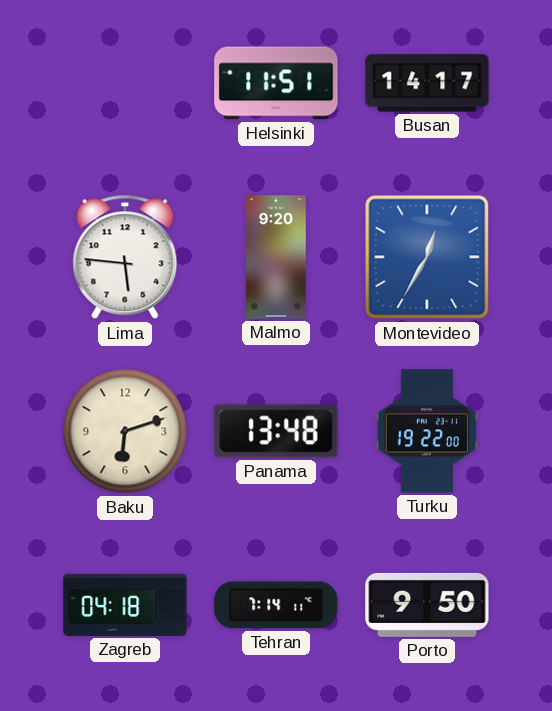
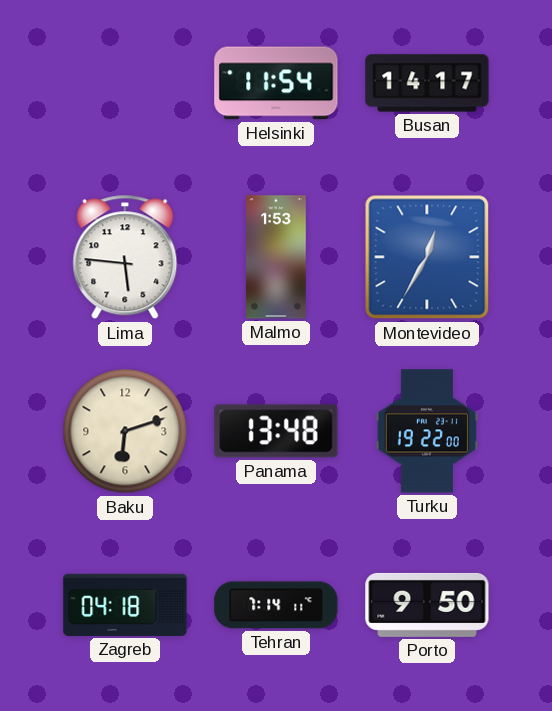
Helsinki: 11:51 -> 11:54
Malmo: 9:20 -> 1:53
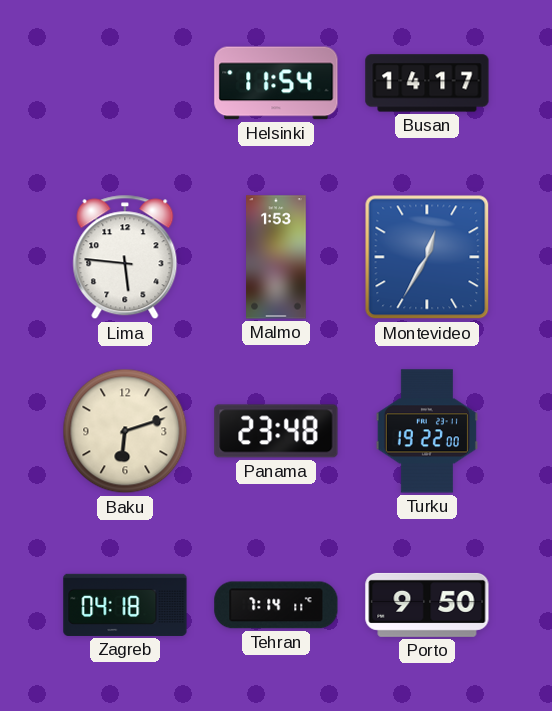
Panama: 13:48 -> 23:48
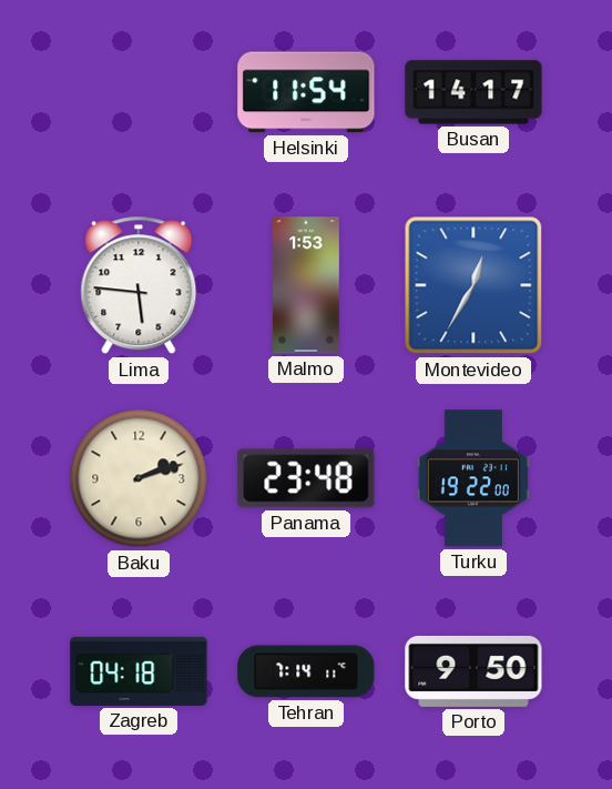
Baku: 6:12 -> 2:12
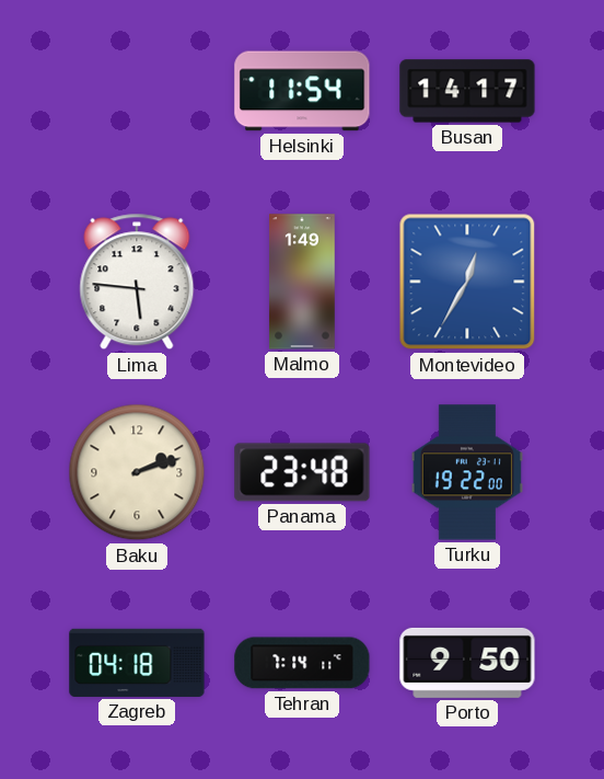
Malmo: 1:53 -> 1:49
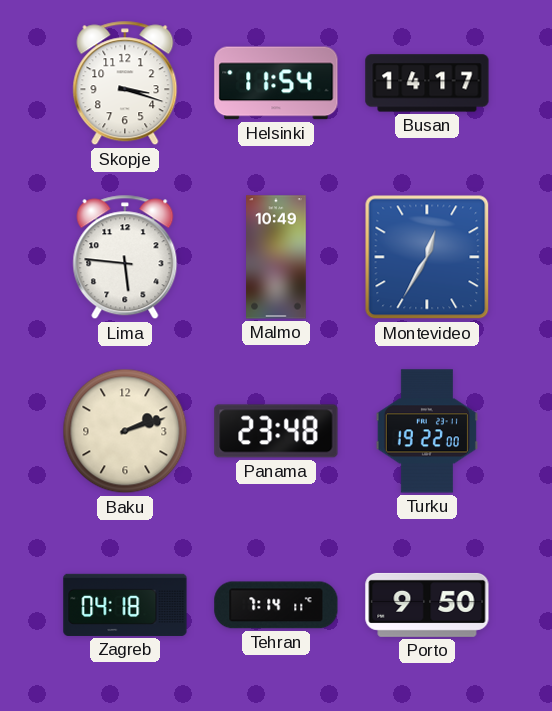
Skopje: none -> 3:18
Malmo: 1:49 -> 10:49
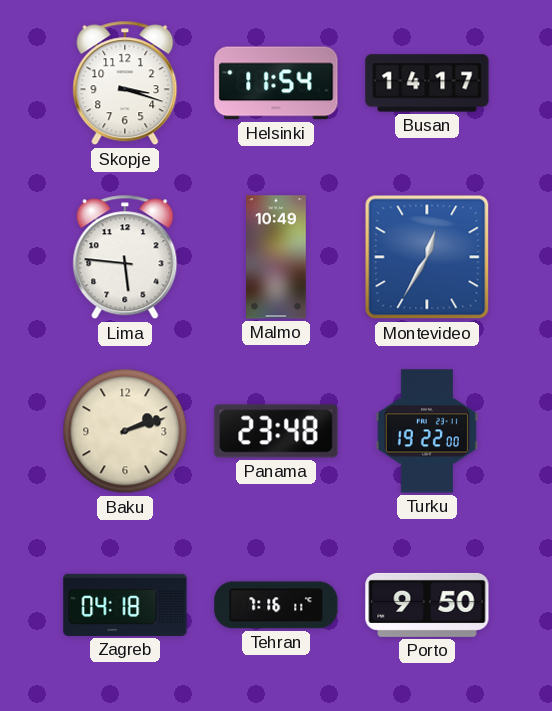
Tehran: 7:14 -> 7:16
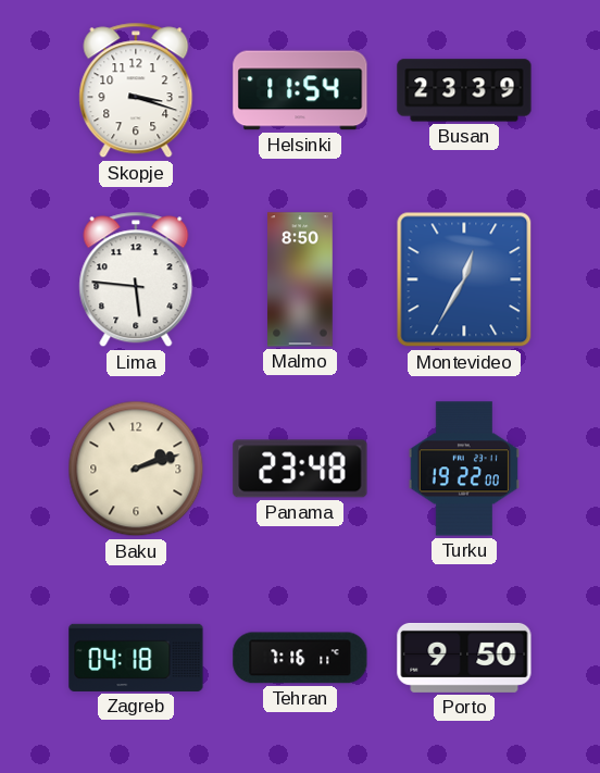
Busan: 14:17 -> 23:39
Malmo: 10:49 -> 8:50
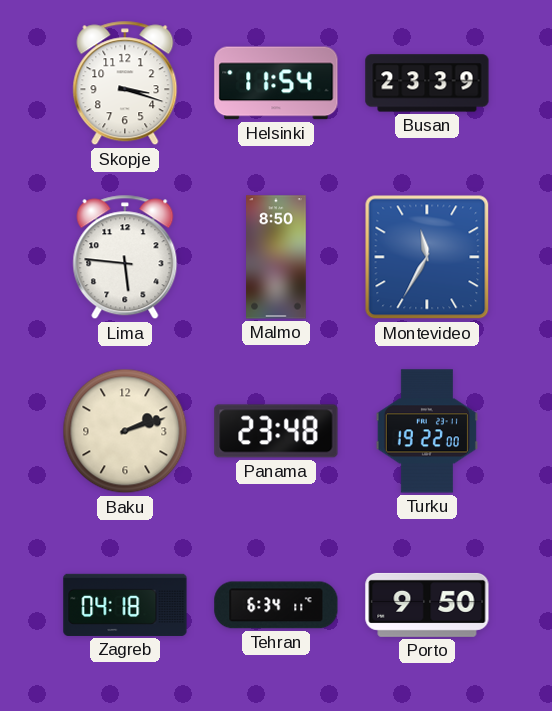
Montevideo: 12:35 -> 11:35
Tehran: 7:16 -> 6:34
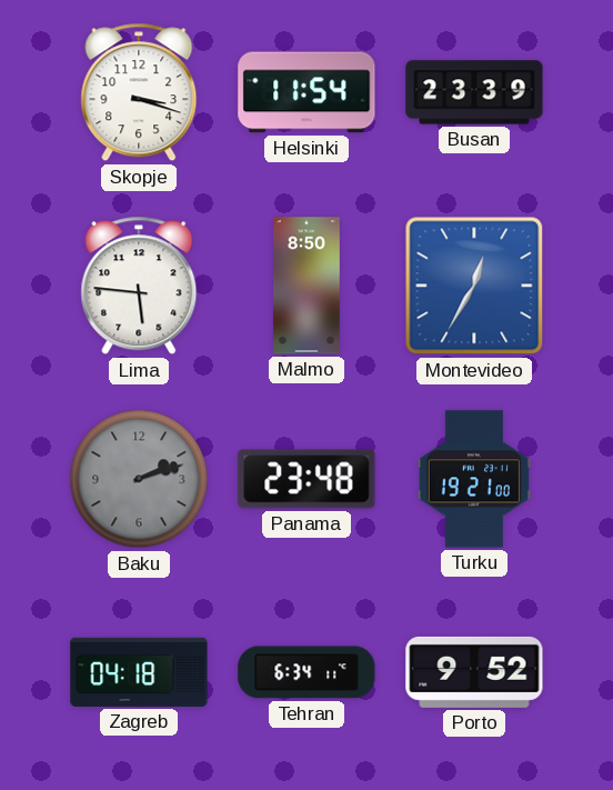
Montevideo: 11:35 -> 12:35
Baku dial: cream -> grey
Turku: 19:22 -> 19:21
Porto: 9:50 -> 9:52
